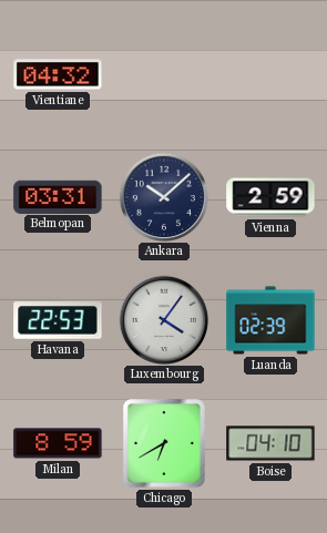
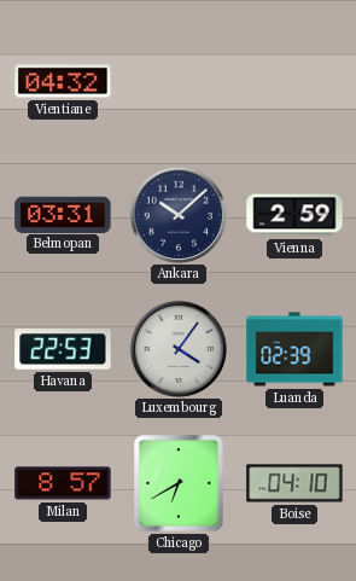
Milan: 8:59 -> 8:57
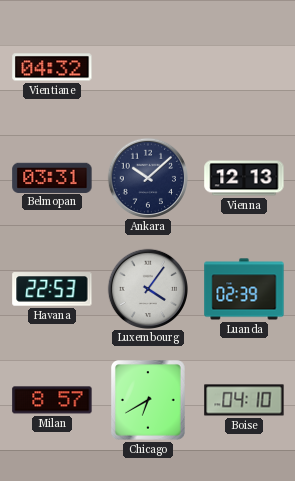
Vienna: 2:59 -> 12:13
